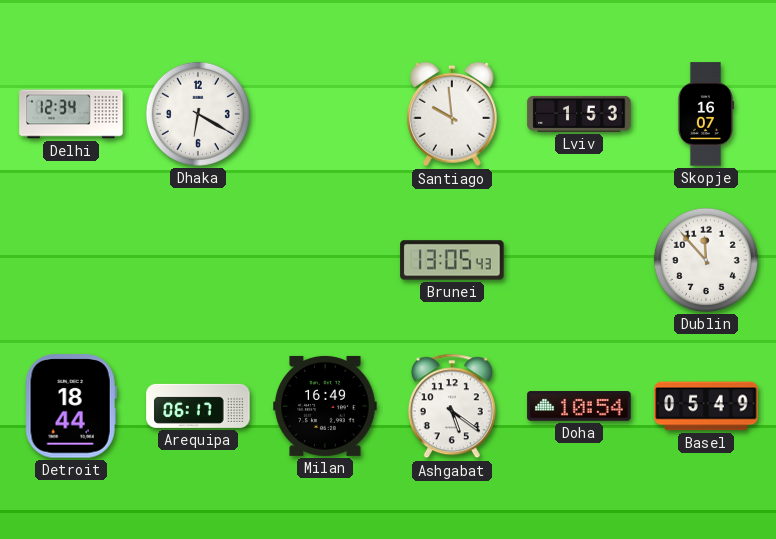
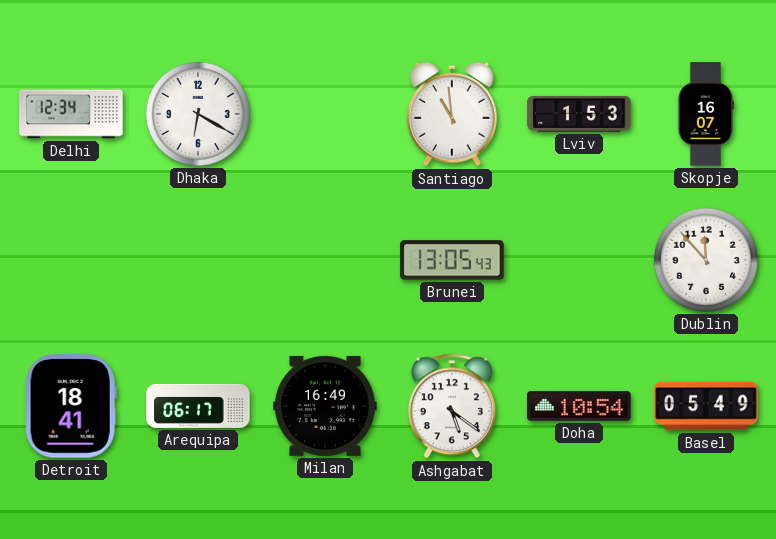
Santiago: 9:59 -> 10:59
Detroit: 18:44 -> 18:41
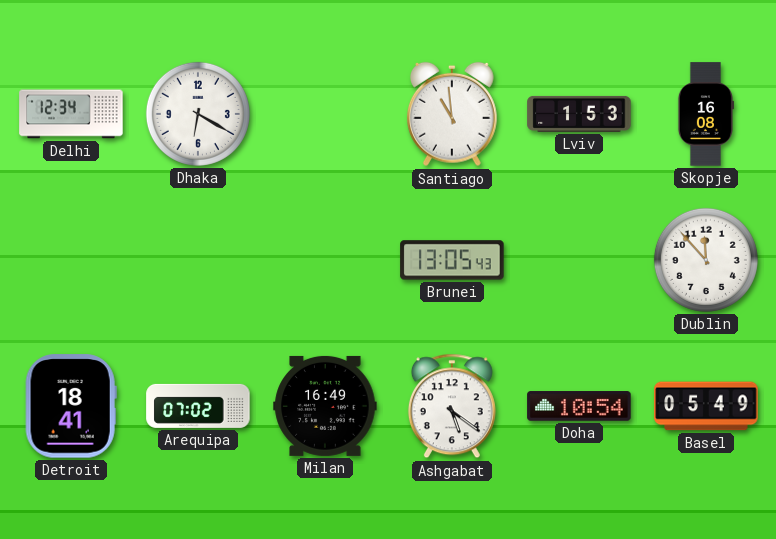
Skopje: 16:07 -> 16:08
Arequipa: 06:17 -> 07:02
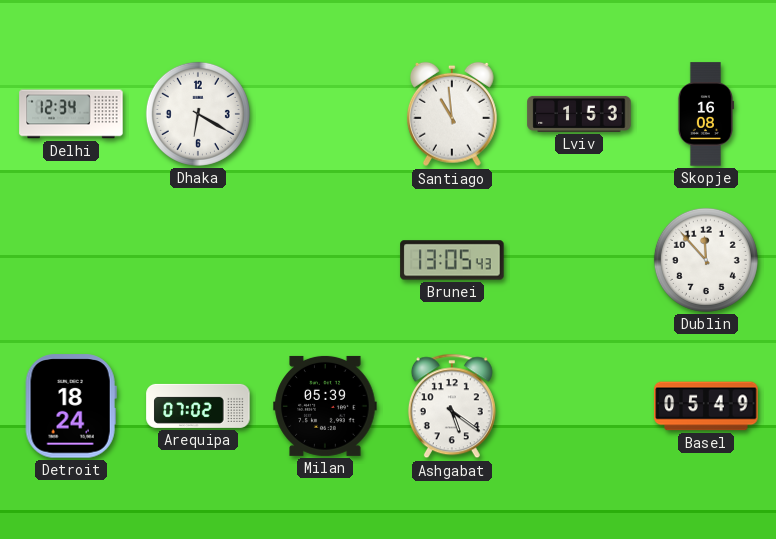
Detroit: 18:41 -> 18:24
Milan: 16:49 -> 05:39
Doha: 10:54 -> none
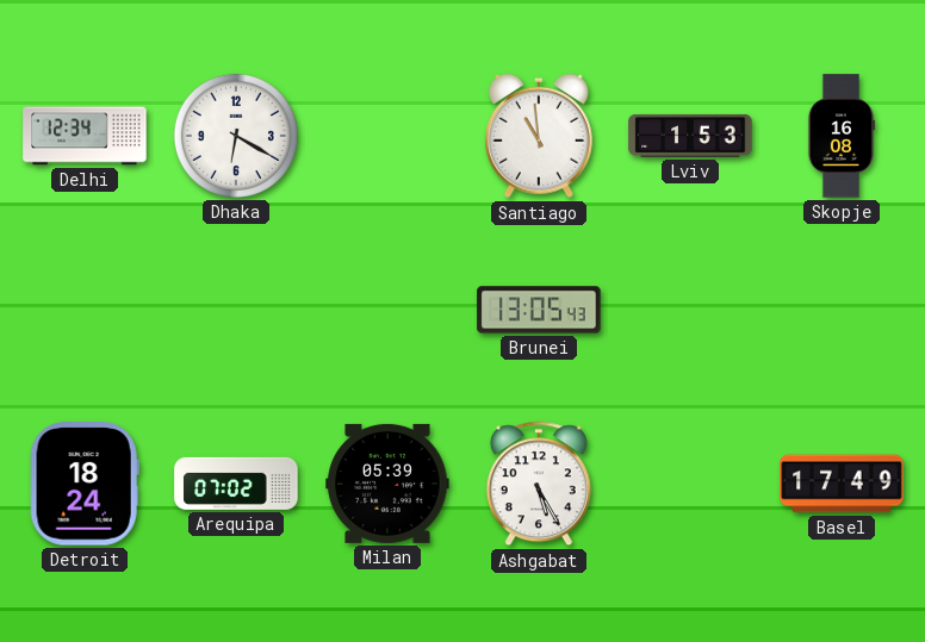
Dublin: 11:53 -> none
Ashgabat: 5:21 -> 5:25
Basel: 05:49 -> 17:49
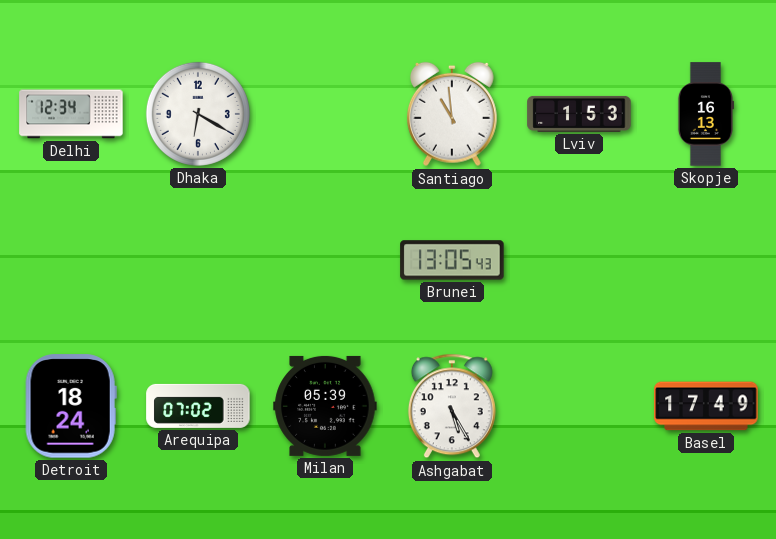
Skopje: 16:08 -> 16:13
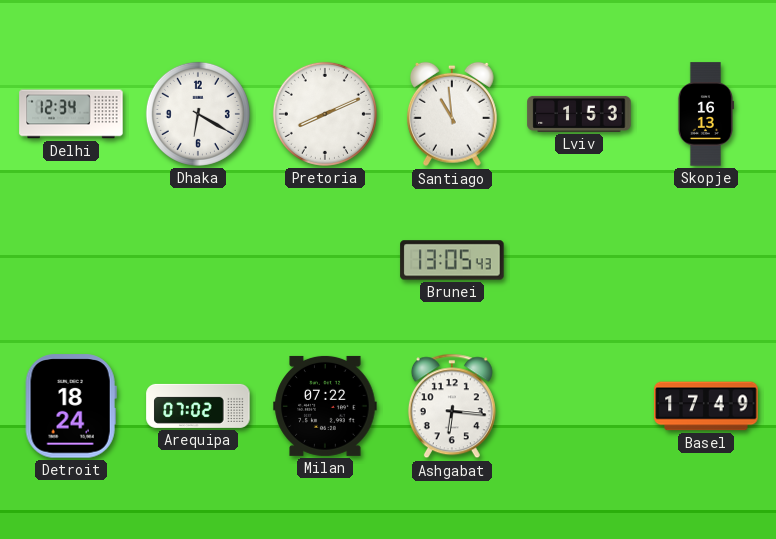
Pretoria: none -> 8:11
Milan: 05:39 -> 07:22
Ashgabat: 5:25 -> 6:16
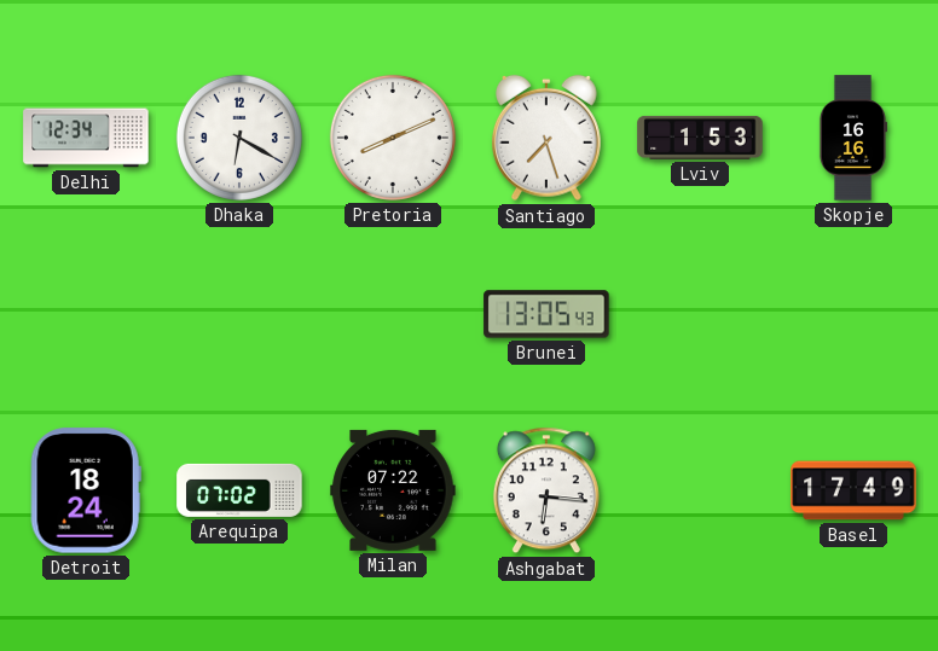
Santiago: 10:59 -> 7:27
Skopje: 16:13 -> 16:16
